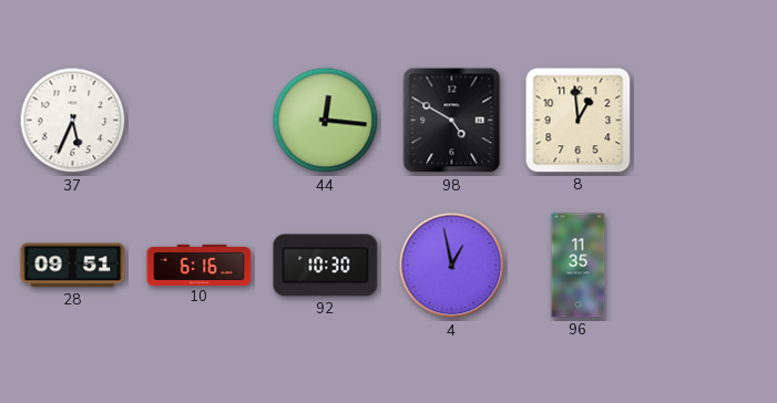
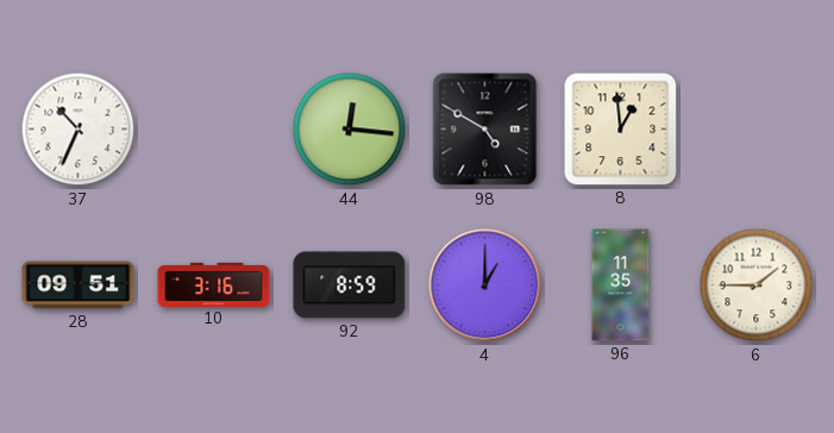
37: 5:34 -> 10:34
10: 6:16 -> 3:16
92: 10:30 -> 8:59
4: 12:58 -> 1:00
6: none -> 1:45
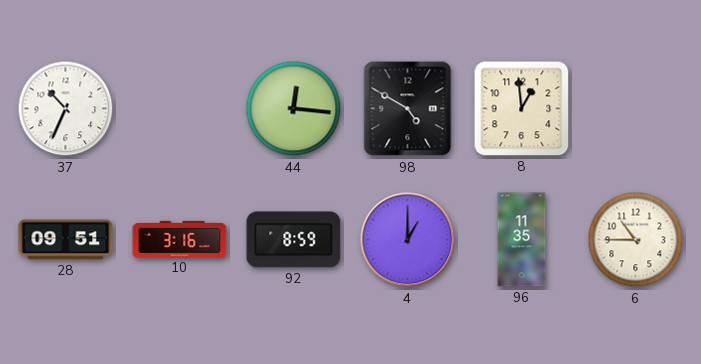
6: 1:45 -> 10:45
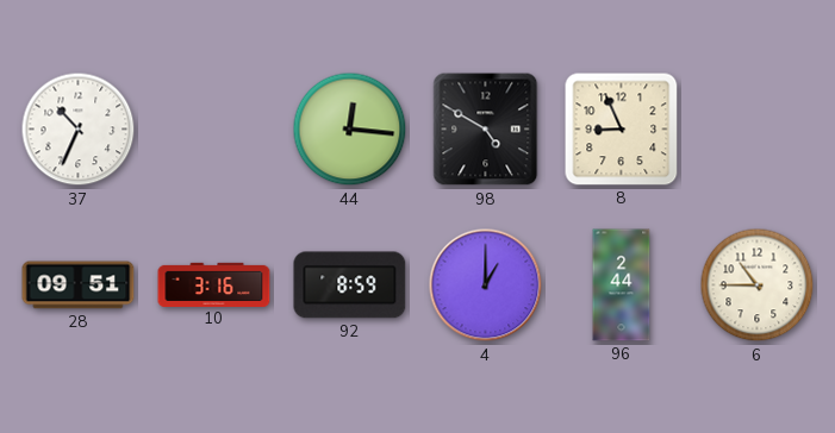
8: 12:59 -> 8:56
96: 11:35 -> 2:44
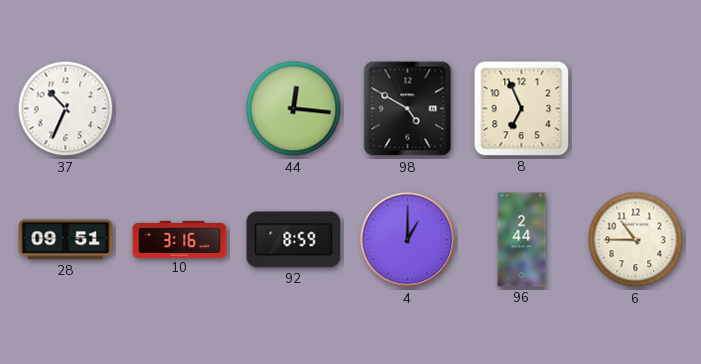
8: 8:56 -> 6:56
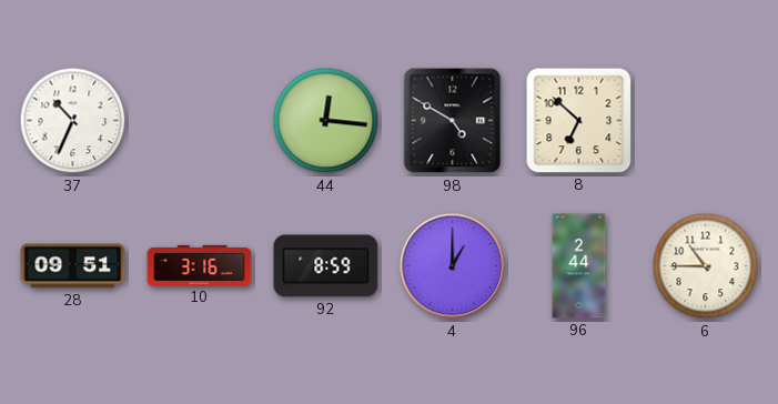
8: 6:56 -> 6:52
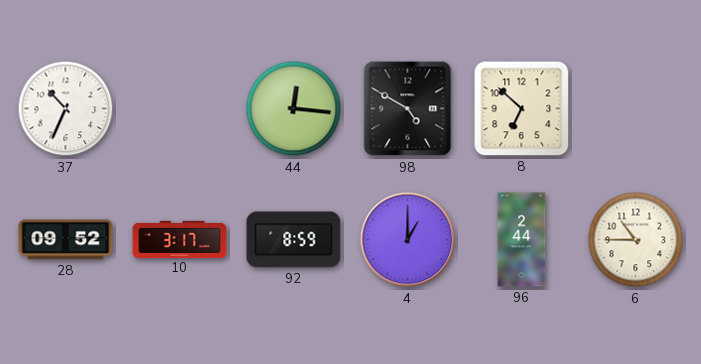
28: 09:51 -> 09:52
10: 3:16 -> 3:17
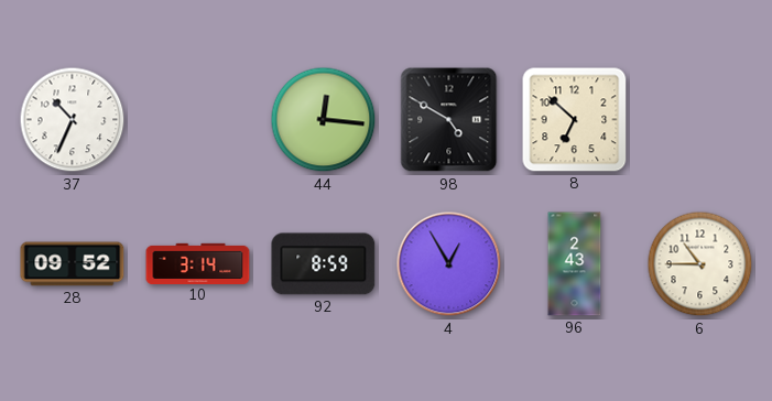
10: 3:17 -> 3:14
4: 1:00 -> 12:55
96: 2:44 -> 2:43
